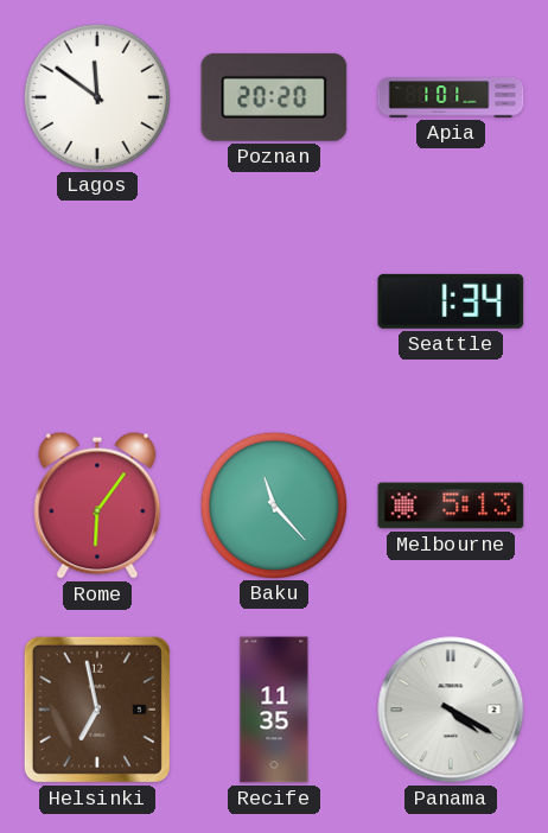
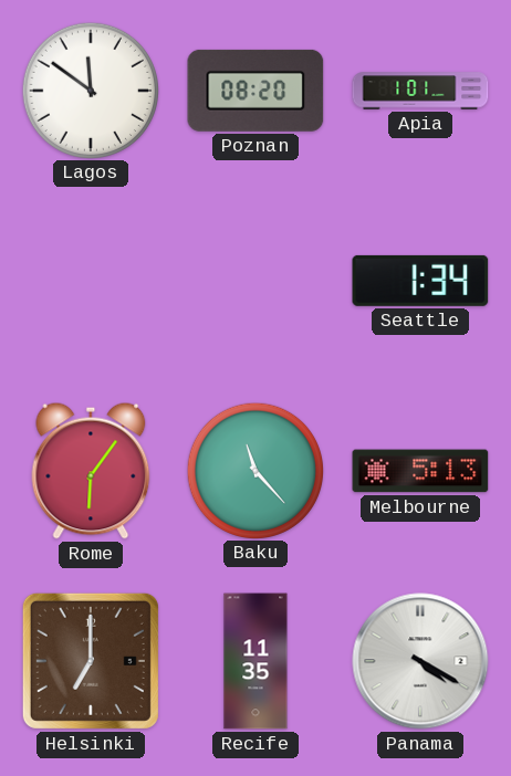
Poznan: 20:20 -> 08:20
Helsinki: 6:58 -> 7:00
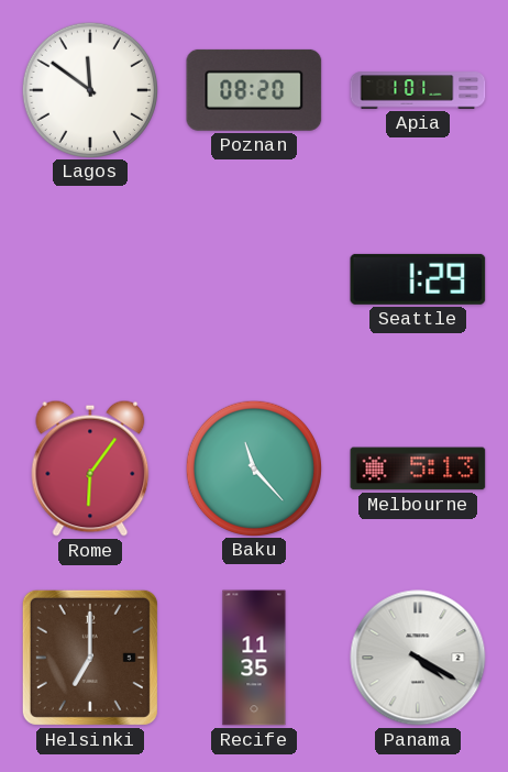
Seattle: 1:34 -> 1:29
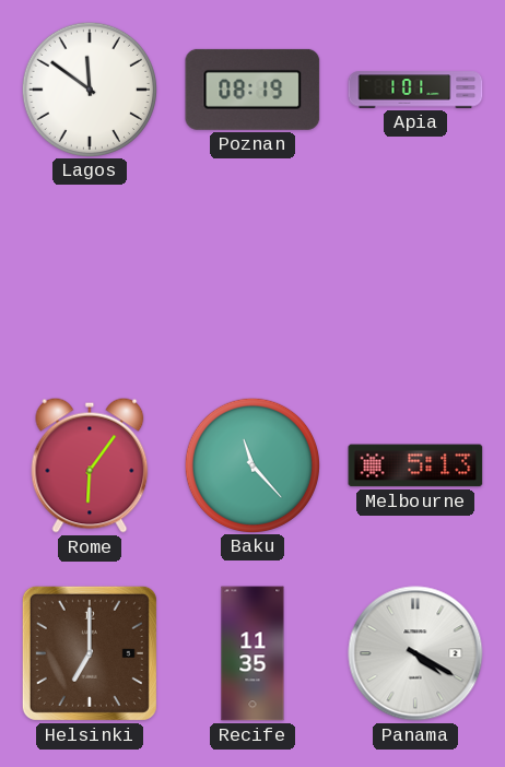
Poznan: 08:20 -> 08:19
Seattle: 1:29 -> none
